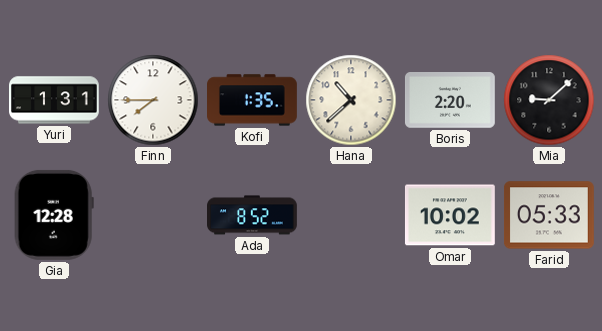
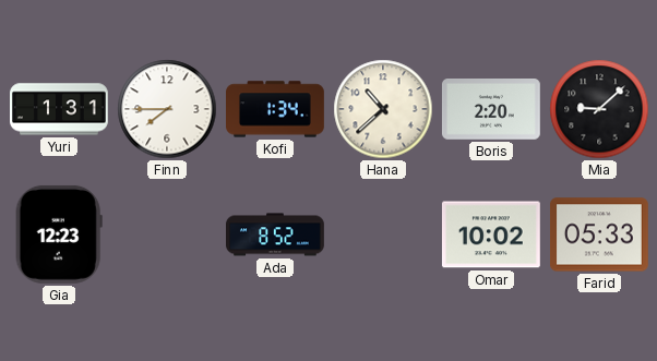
Kofi: 1:35 -> 1:34
Gia: 12:28 -> 12:23
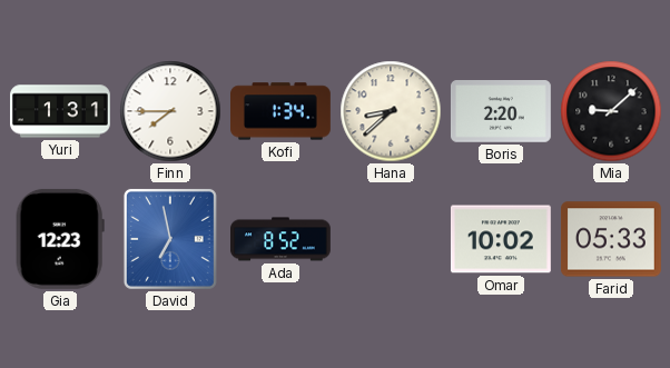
Hana: 10:38 -> 8:38
David: none -> 6:58
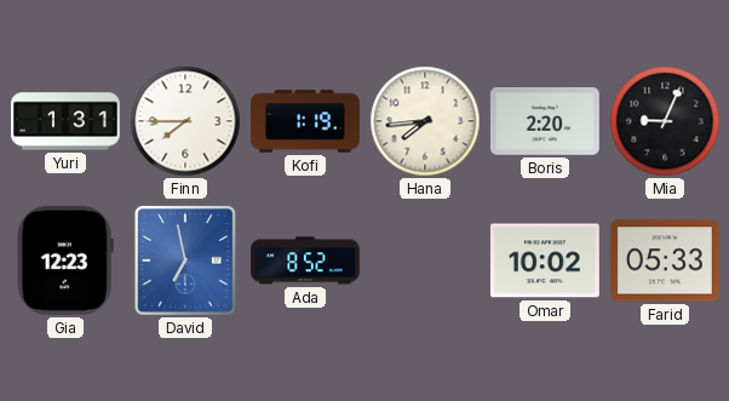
Kofi: 1:34 -> 1:19
Hana: 8:38 -> 7:44
Mia: 9:08 -> 9:04
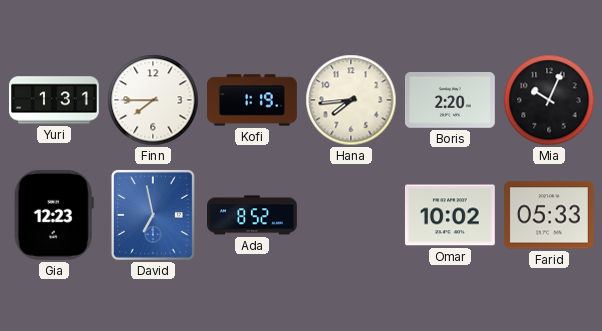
Mia: 9:04 -> 10:04
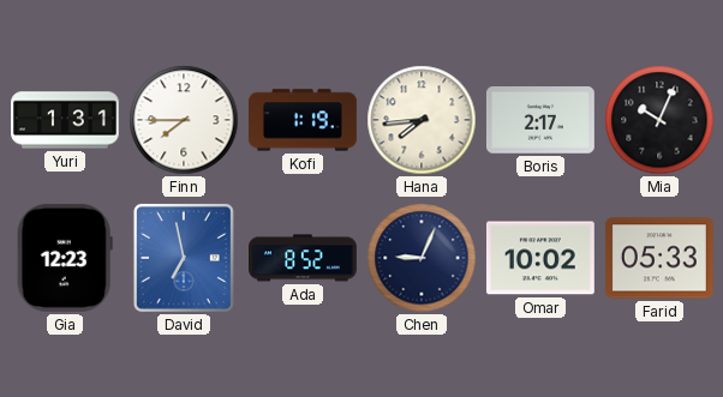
Boris: 2:20 -> 2:17
Chen: none -> 9:04
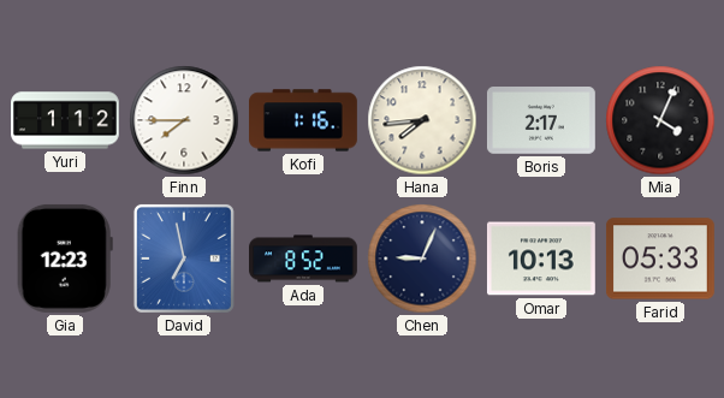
Yuri: 1:31 -> 1:12
Kofi: 1:19 -> 1:16
Mia: 10:04 -> 4:04
Omar: 10:02 -> 10:13
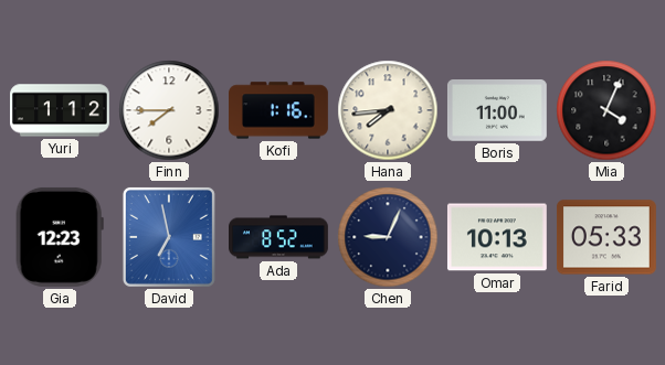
Boris: 2:17 -> 11:00
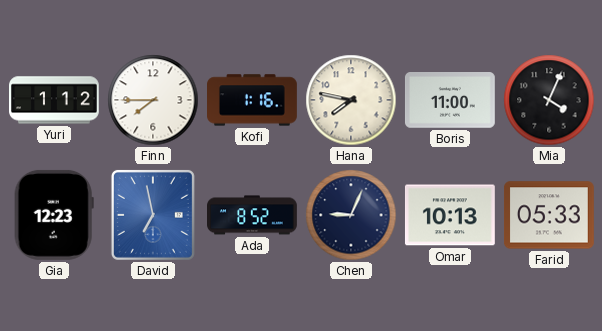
Hana: 7:44 -> 7:47
